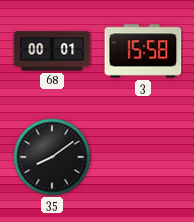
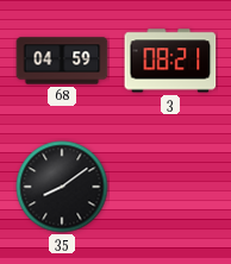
68: 00:01 -> 04:59
3: 15:58 -> 08:21
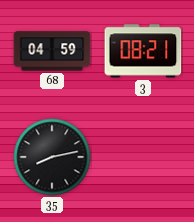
35: 8:09 -> 8:13
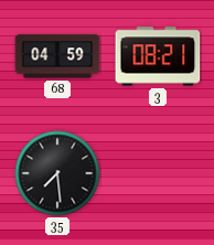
35: 8:13 -> 7:29
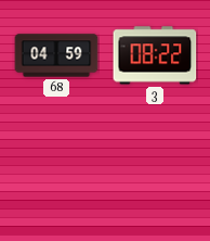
3: 08:21 -> 08:22
35: 7:29 -> none
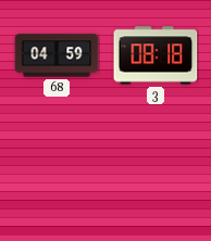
3: 08:22 -> 08:18
